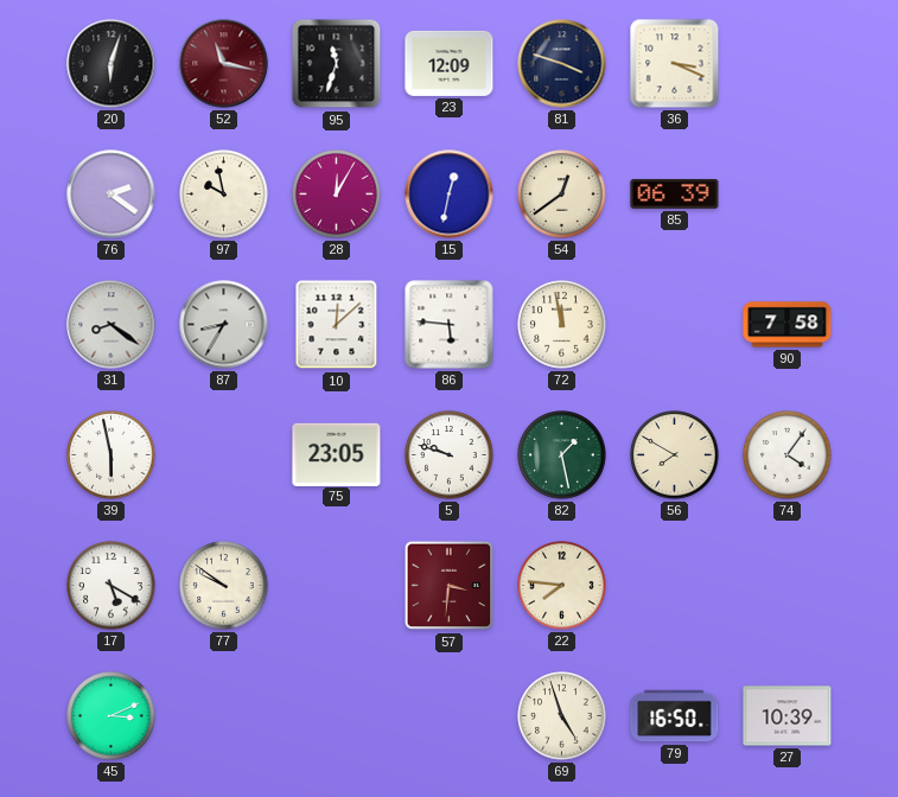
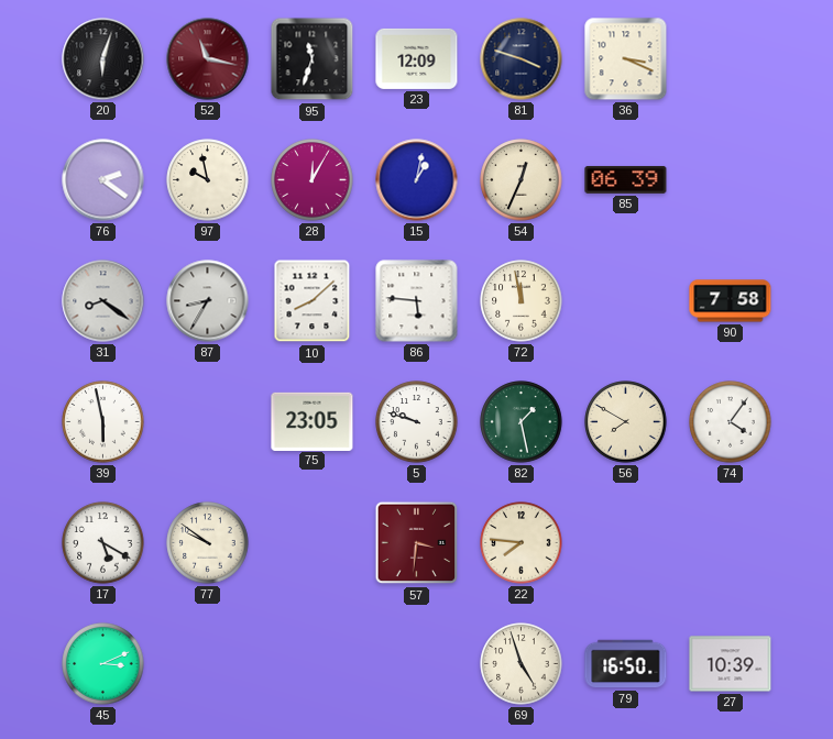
15: 12:32 -> 1:02
54: 12:39 -> 12:34
10: 12:08 -> 8:08
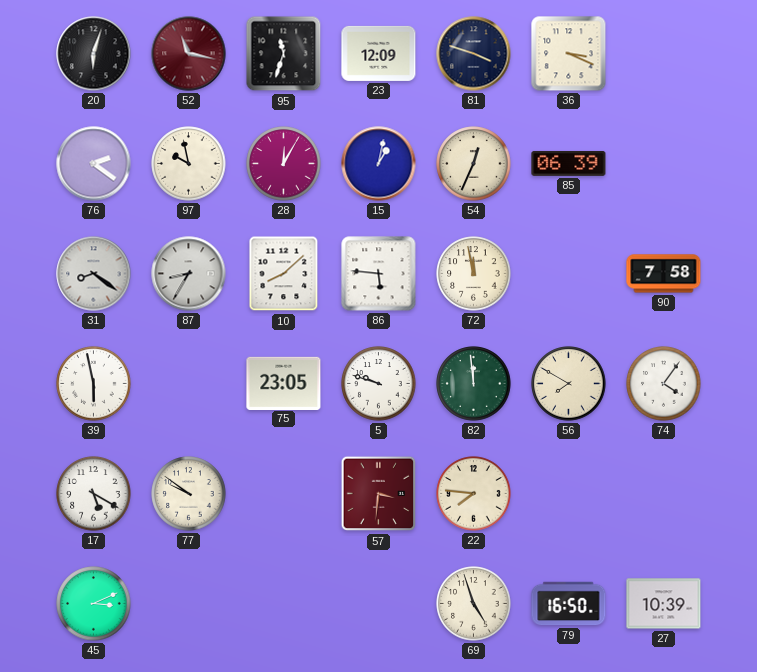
82: 1:28 -> 11:59
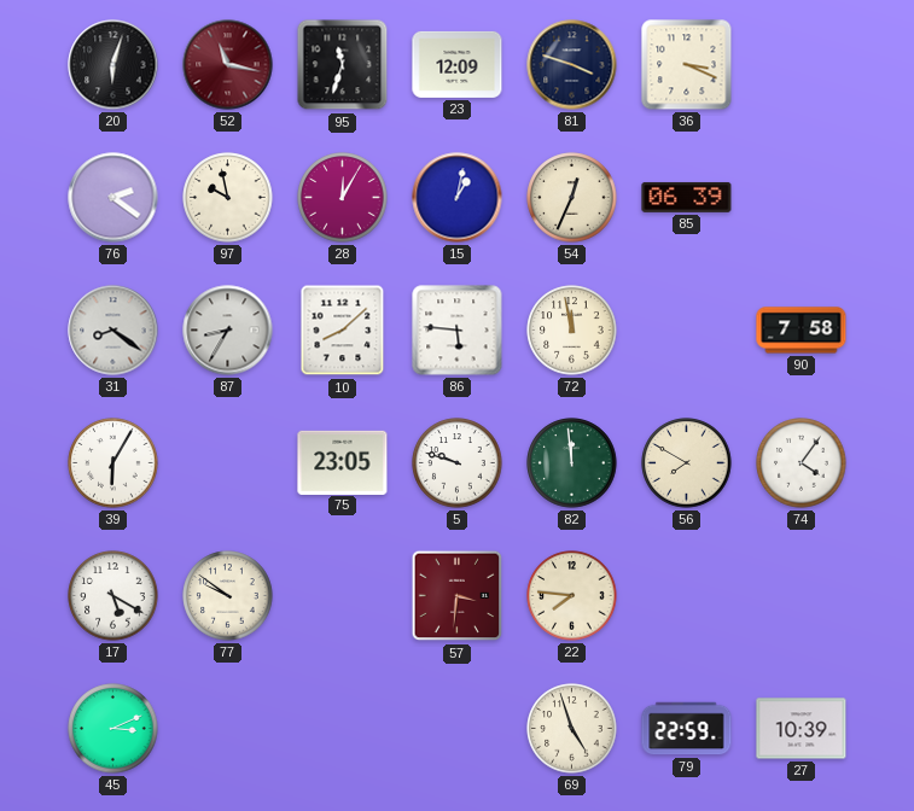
39: 5:58 -> 6:05
79: 16:50 -> 22:59
